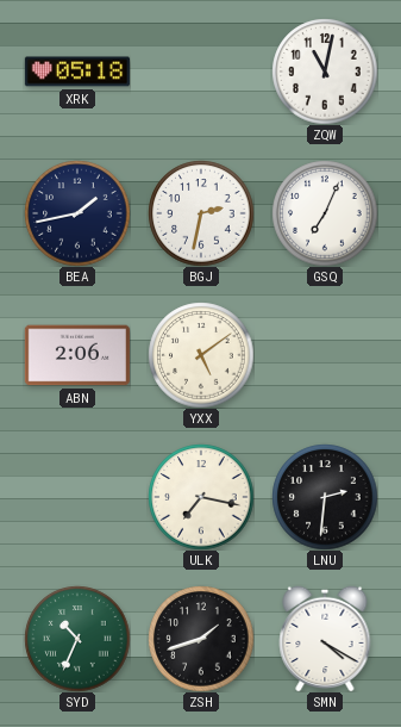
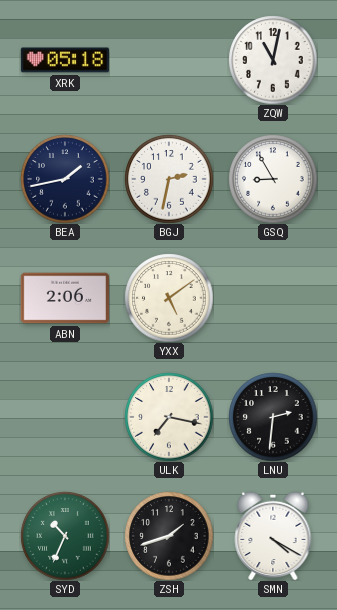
GSQ: 7:04 -> 8:55
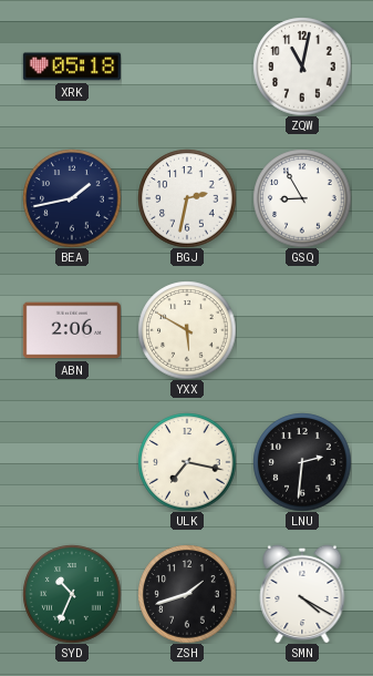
YXX: 5:09 -> 5:50
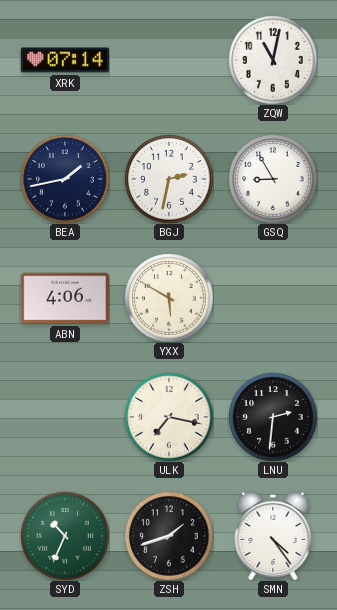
XRK: 05:18 -> 07:14
ABN: 2:06 -> 4:06
SMN: 4:20 -> 4:24
